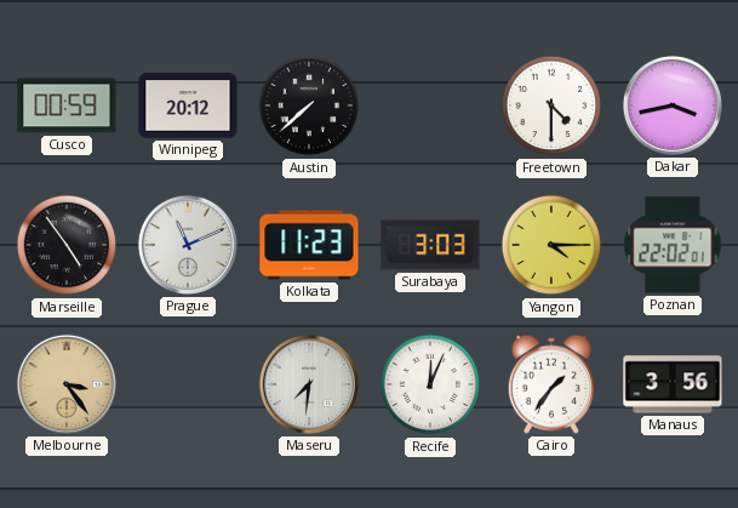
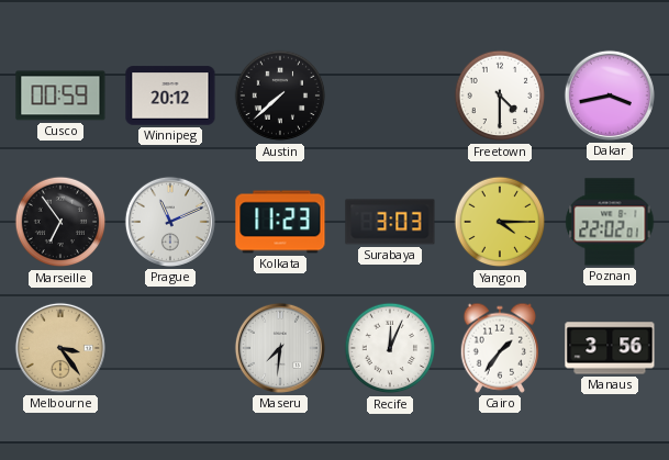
Marseille: 4:54 -> 6:54
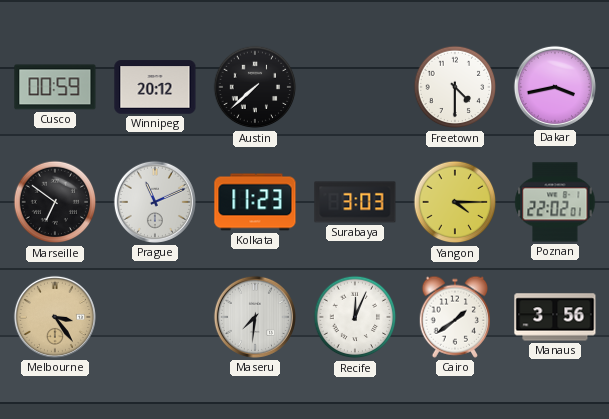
Marseille: 6:54 -> 6:51
Cairo: 1:36 -> 1:39
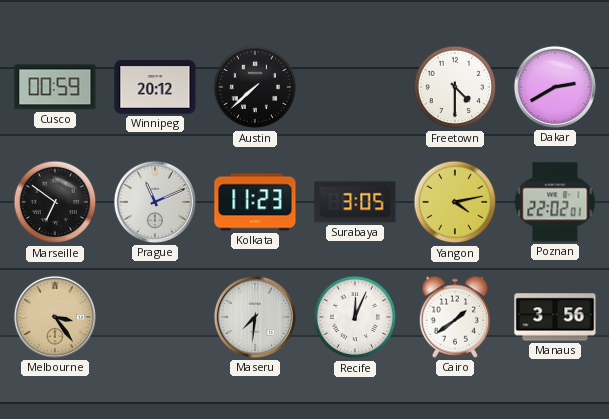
Dakar: 3:43 -> 2:40
Surabaya: 3:03 -> 3:05
Yangon: 4:15 -> 4:13
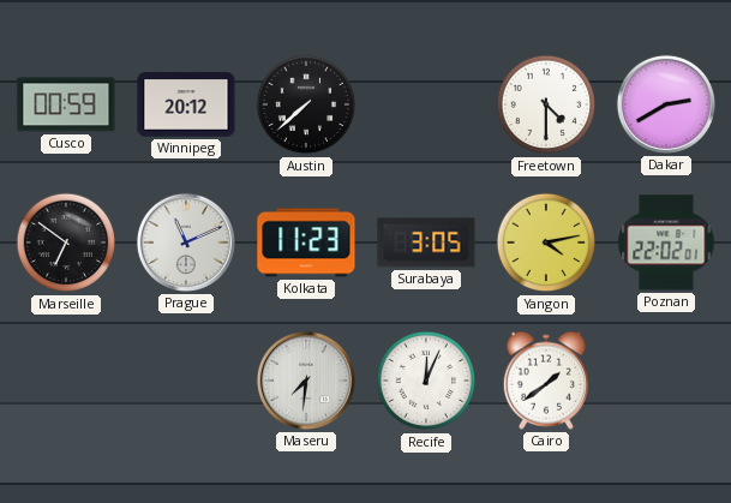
Melbourne: 3:24 -> none
Manaus: 3:56 -> none
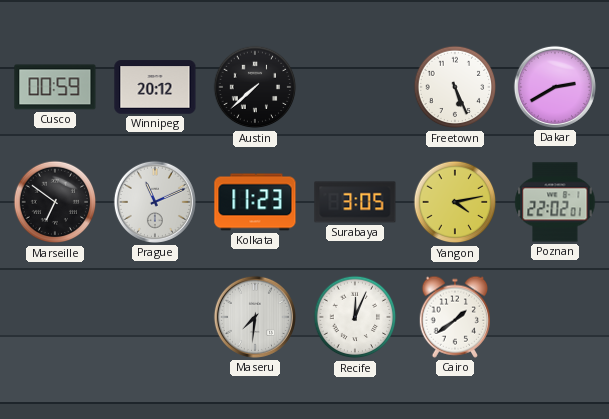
Freetown: 4:30 -> 5:26
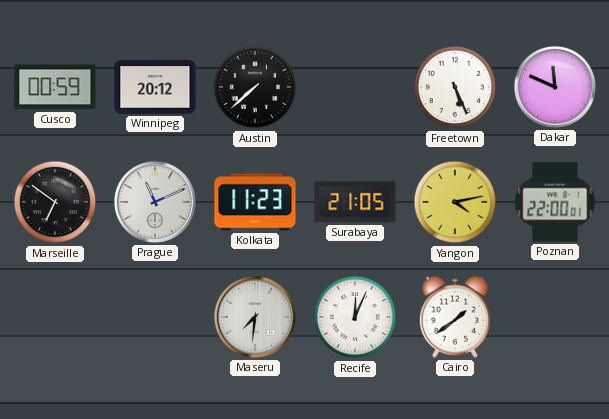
Dakar: 2:40 -> 11:49
Surabaya: 3:05 -> 21:05
Poznan: 22:02 -> 22:00
